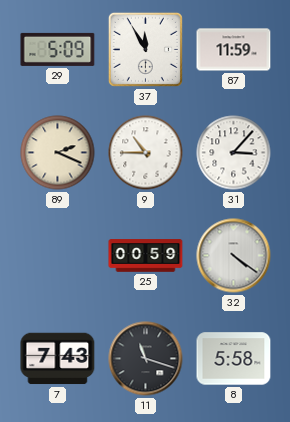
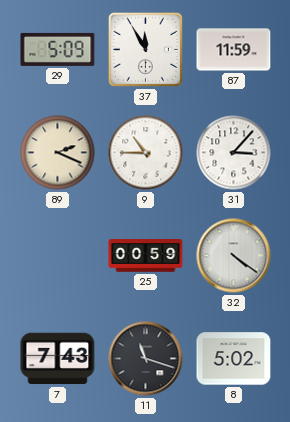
8: 5:58 -> 5:02
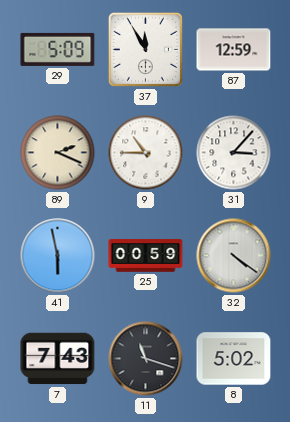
87: 11:59 -> 12:59
41: none -> 5:58
